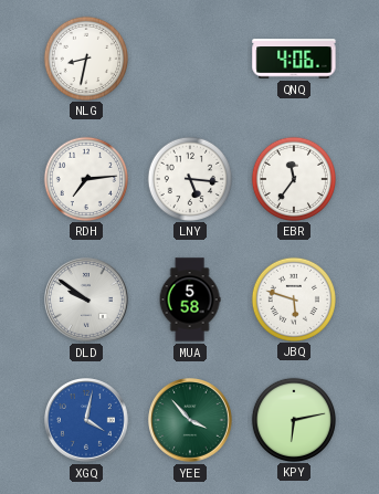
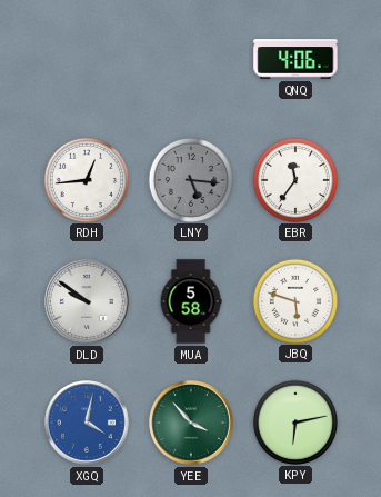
NLG: 8:32 -> none
RDH: 7:14 -> 12:44
LNY dial: white -> grey
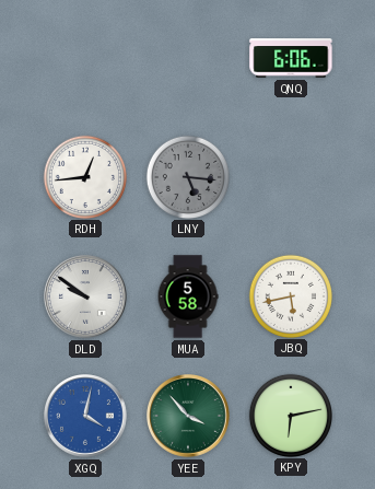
QNQ: 4:06 -> 6:06
EBR: 11:36 -> none
JBQ: 5:48 -> 5:43
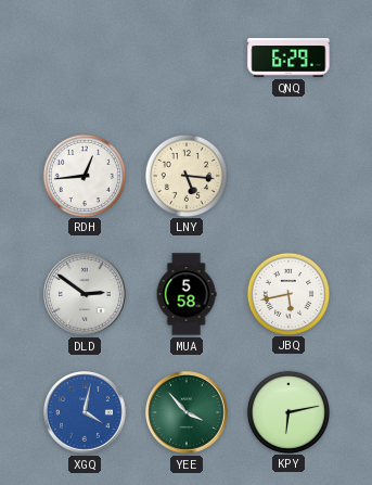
QNQ: 6:06 -> 6:29
LNY dial: grey -> cream
DLD: 9:51 -> 2:51
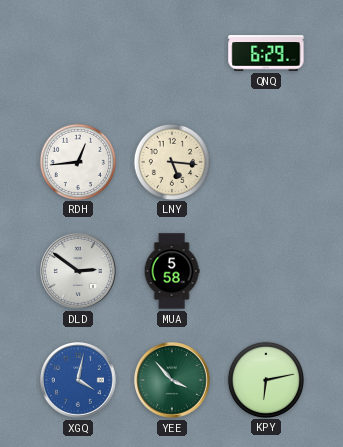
JBQ: 5:43 -> none
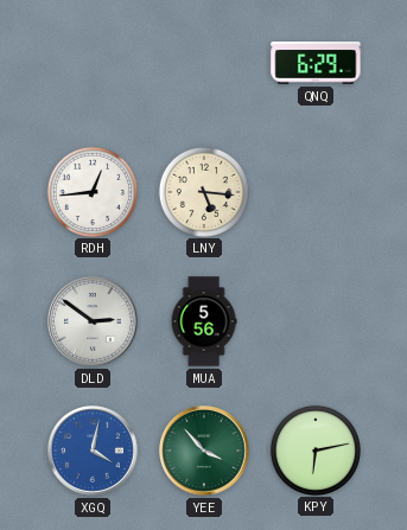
MUA: 5:58 -> 5:56
